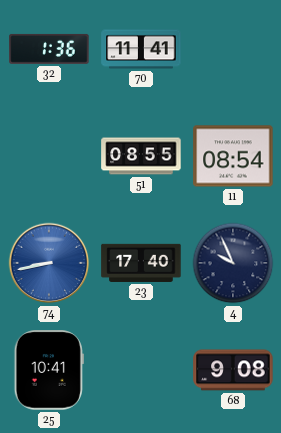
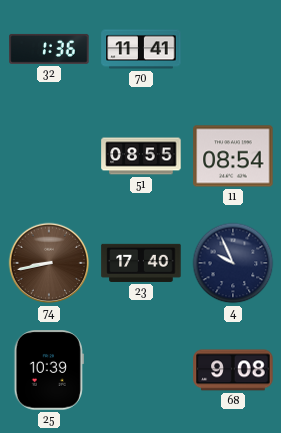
74 dial: blue -> brown
25: 10:41 -> 10:39
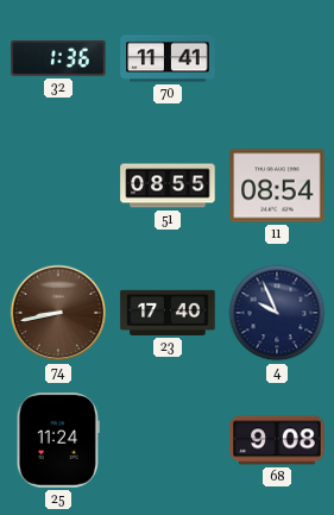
25: 10:39 -> 11:24
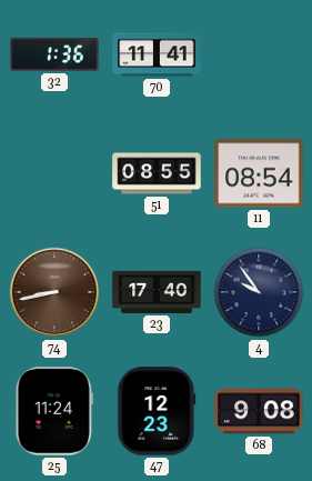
4: 9:56 -> 9:54
47: none -> 12:23
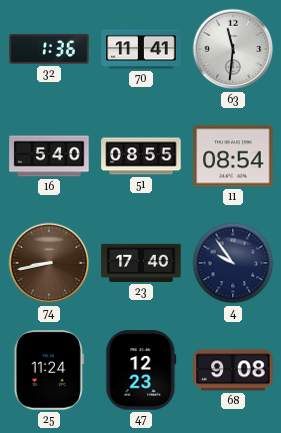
63: none -> 11:31
16: none -> 5:40
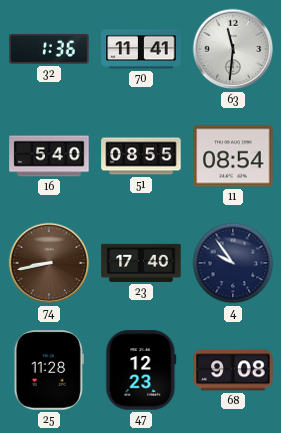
25: 11:24 -> 11:28
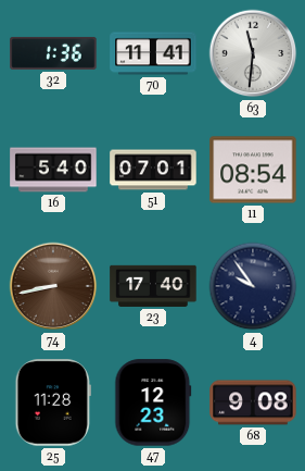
51: 08:55 -> 07:01
